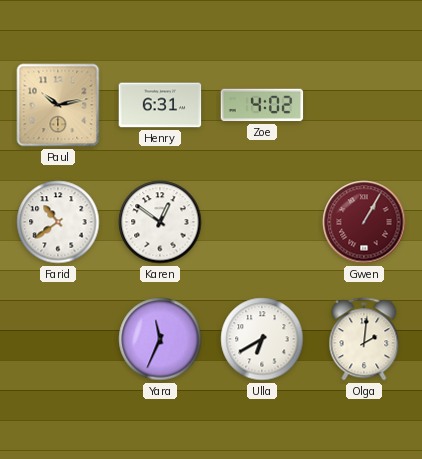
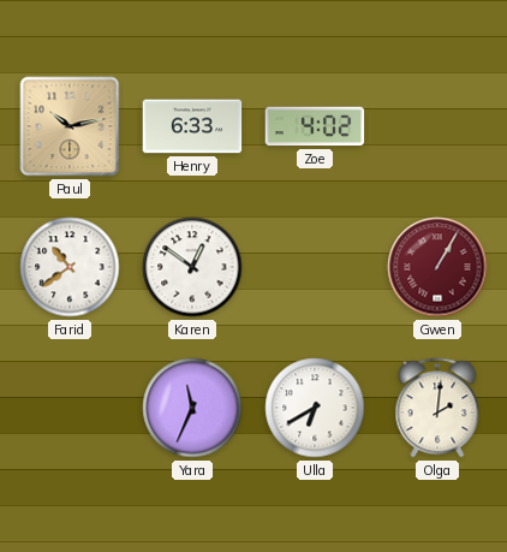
Henry: 6:31 -> 6:33
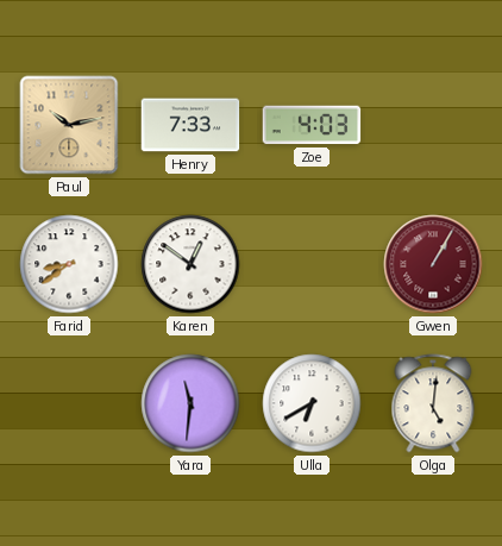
Henry: 6:33 -> 7:33
Zoe: 4:02 -> 4:03
Farid: 10:39 -> 8:39
Yara: 11:34 -> 11:31
Olga: 2:01 -> 5:01
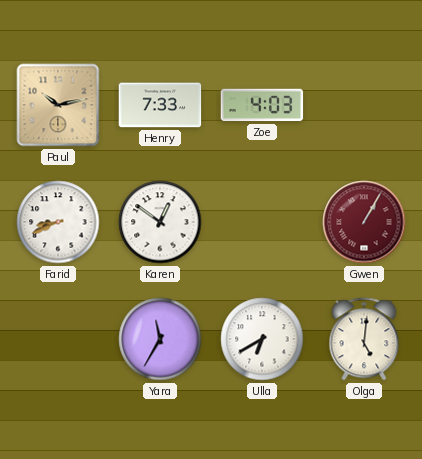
Farid: 8:39 -> 8:41
Yara: 11:31 -> 11:35
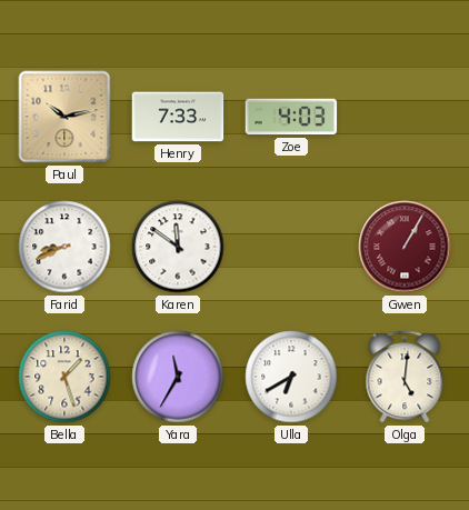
Karen: 12:51 -> 11:51
Bella: none -> 1:27
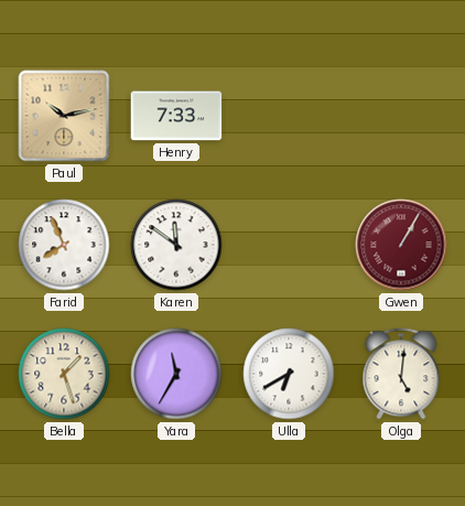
Zoe: 4:03 -> none
Farid: 8:41 -> 7:56
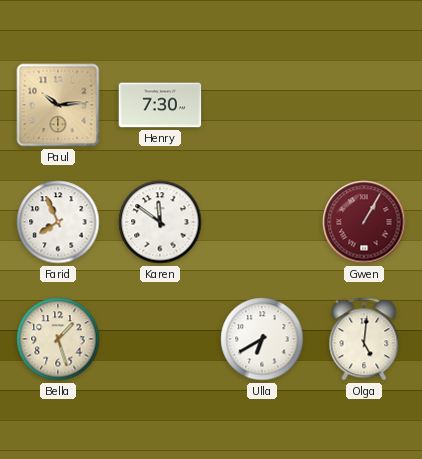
Paul: 10:13 -> 10:14
Henry: 7:33 -> 7:30
Yara: 11:35 -> none
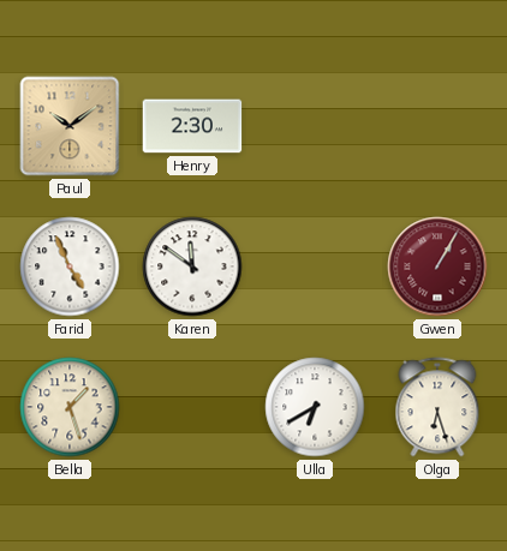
Paul: 10:14 -> 10:09
Henry: 7:30 -> 2:30
Farid: 7:56 -> 4:56
Olga: 5:01 -> 6:27
